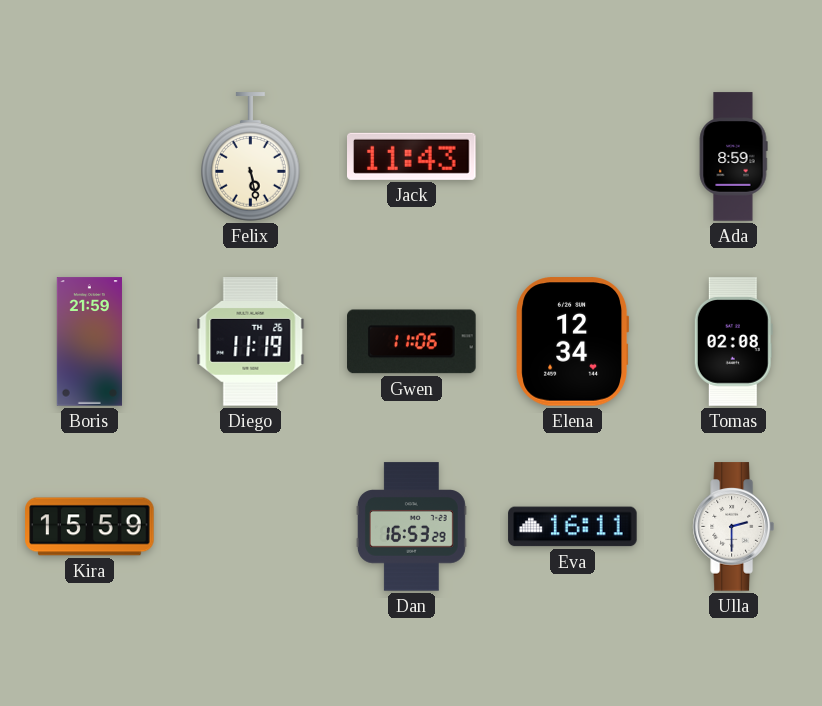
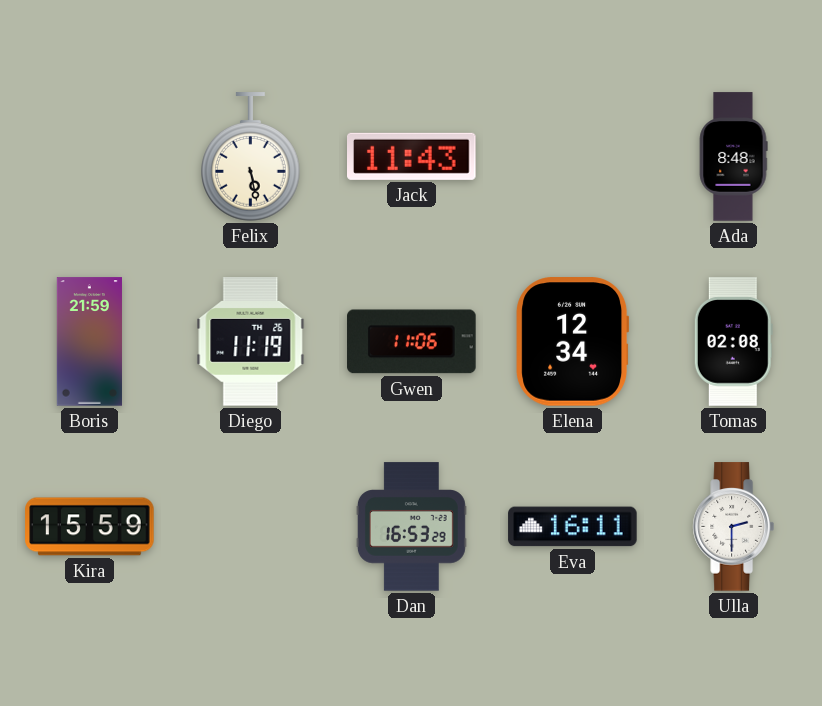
Ada: 8:59 -> 8:48
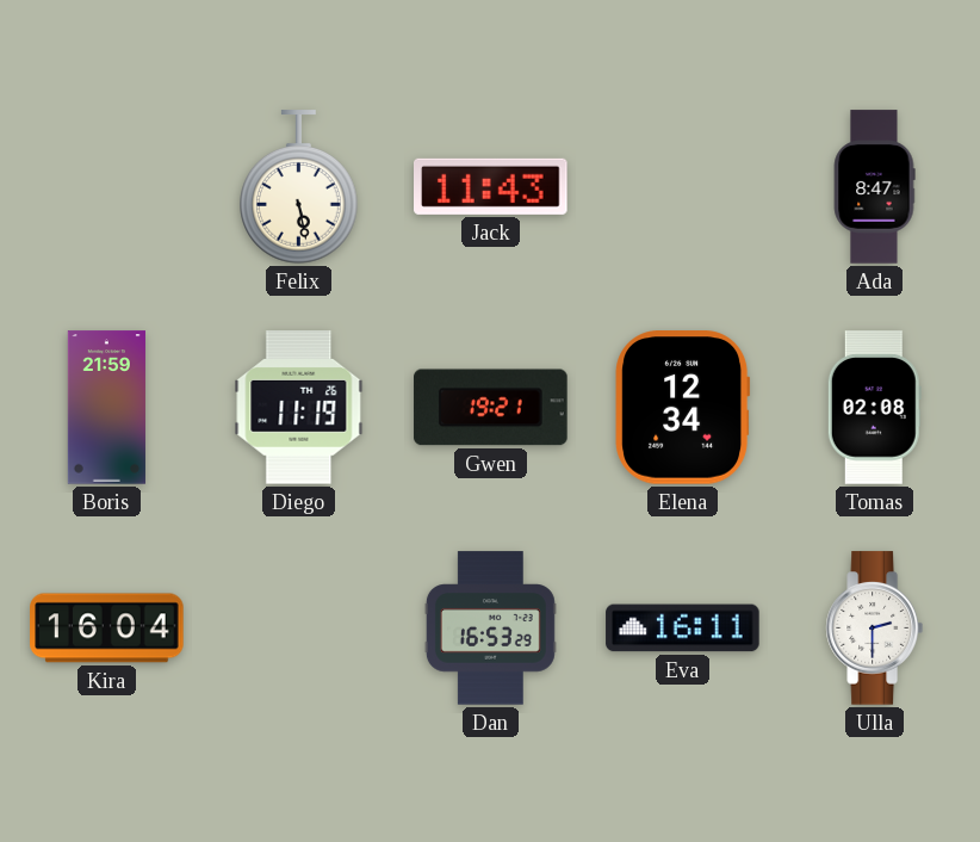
Ada: 8:48 -> 8:47
Gwen: 11:06 -> 19:21
Kira: 15:59 -> 16:04
